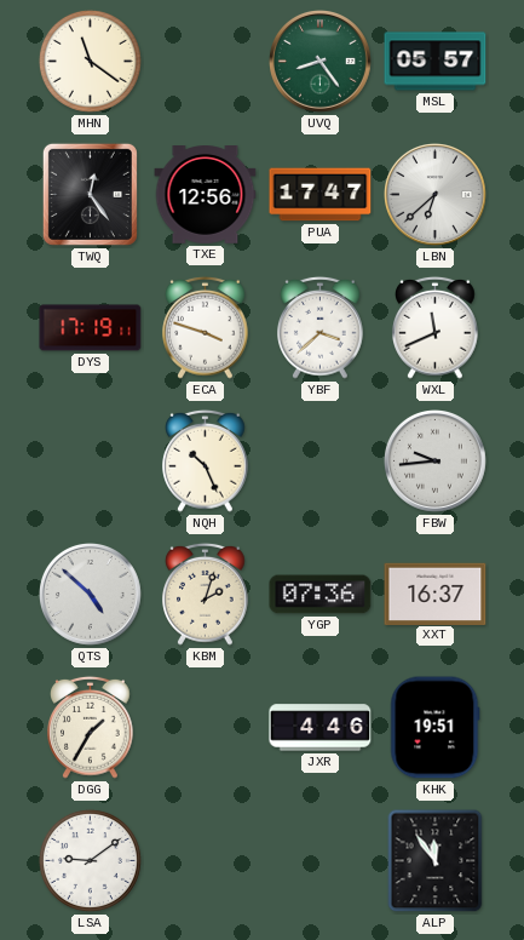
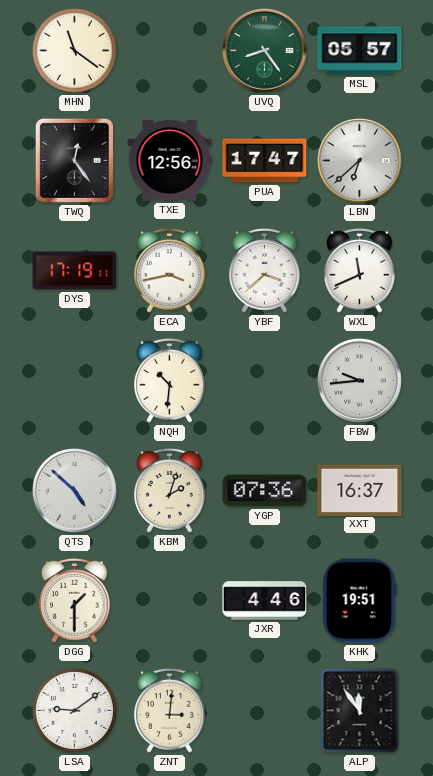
ECA: 3:48 -> 3:43
NQH: 10:26 -> 10:31
DGG: 1:35 -> 1:30
ZNT: none -> 3:01
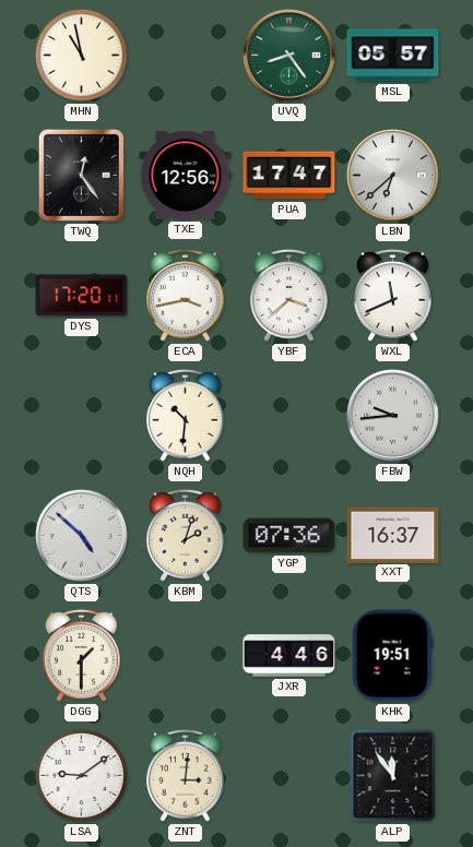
MHN: 11:21 -> 10:58
DYS: 17:19 -> 17:20
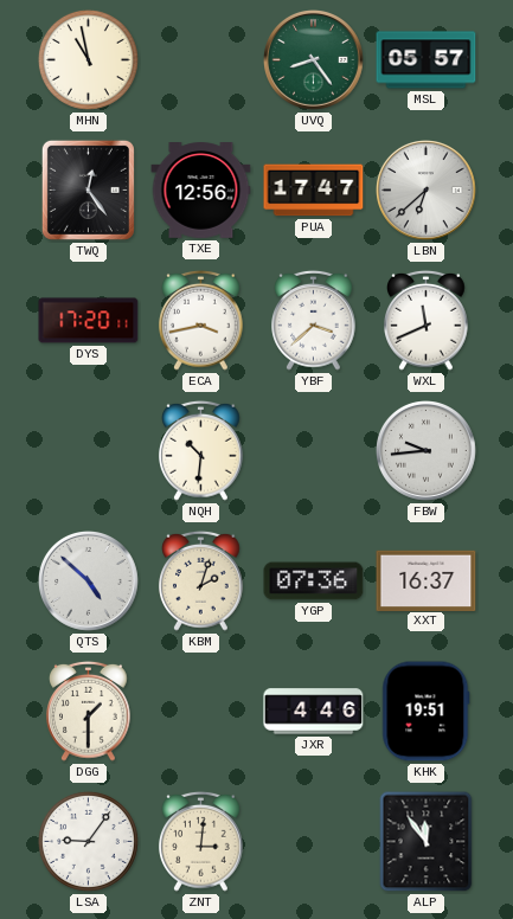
LSA: 9:09 -> 9:06
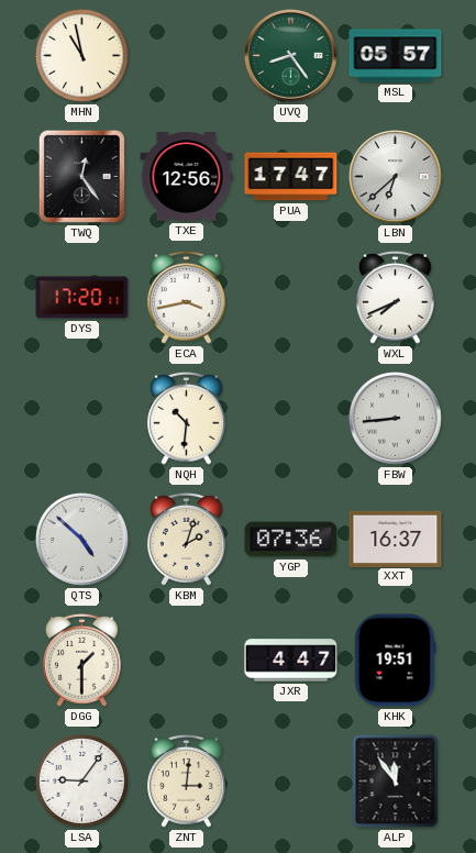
YBF: 3:38 -> none
WXL: 11:41 -> 7:41
FBW: 9:44 -> 8:44
JXR: 4:46 -> 4:47
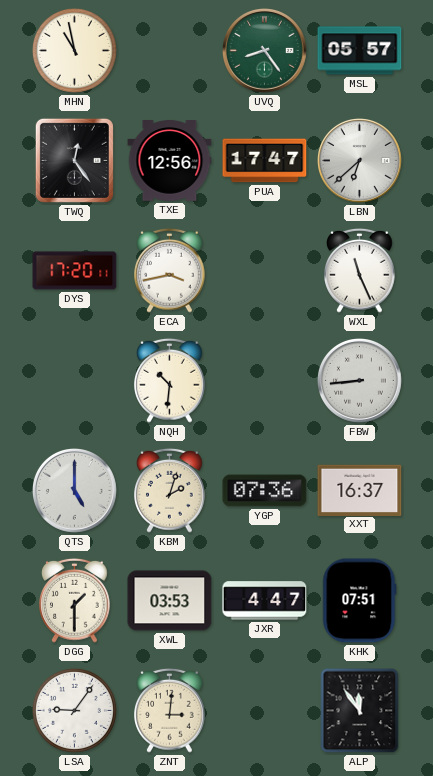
WXL: 7:41 -> 11:26
QTS: 4:52 -> 5:00
XWL: none -> 03:53
KHK: 19:51 -> 07:51
